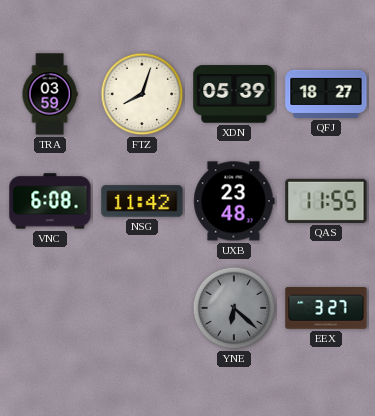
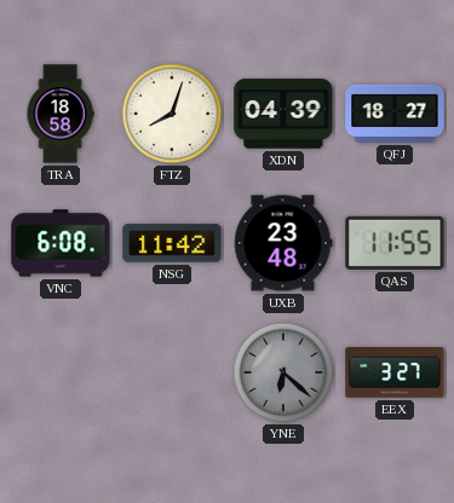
TRA: 03:59 -> 18:58
XDN: 05:39 -> 04:39
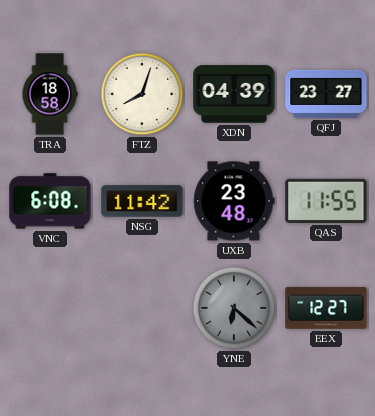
QFJ: 18:27 -> 23:27
EEX: 3:27 -> 12:27
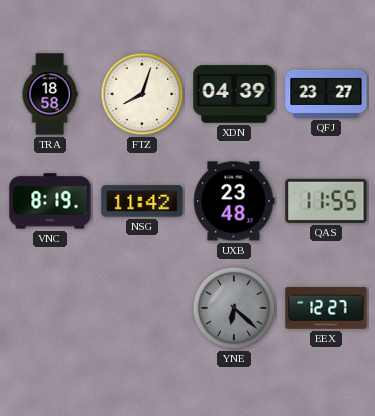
VNC: 6:08 -> 8:19
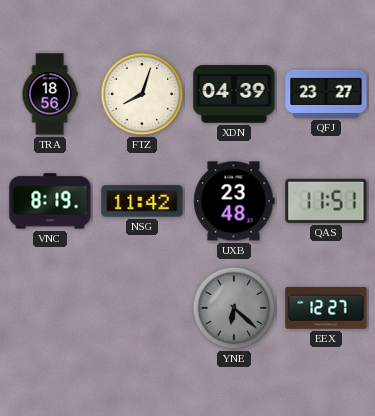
TRA: 18:58 -> 18:56
QAS: 11:55 -> 11:51
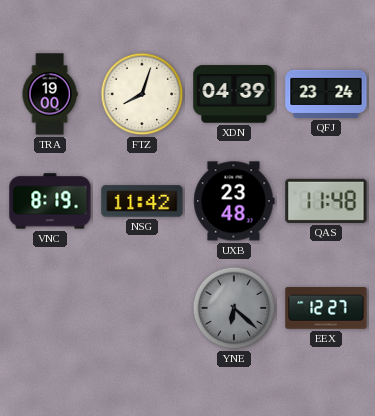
TRA: 18:56 -> 19:00
QFJ: 23:27 -> 23:24
QAS: 11:51 -> 11:48
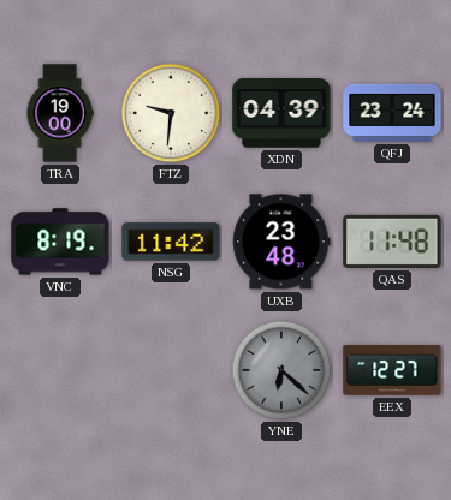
FTZ: 8:03 -> 9:31
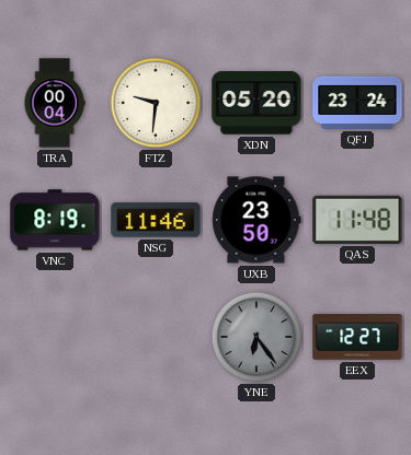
TRA: 19:00 -> 00:04
XDN: 04:39 -> 05:20
NSG: 11:42 -> 11:46
UXB: 23:48 -> 23:50
YNE: 6:22 -> 6:24
